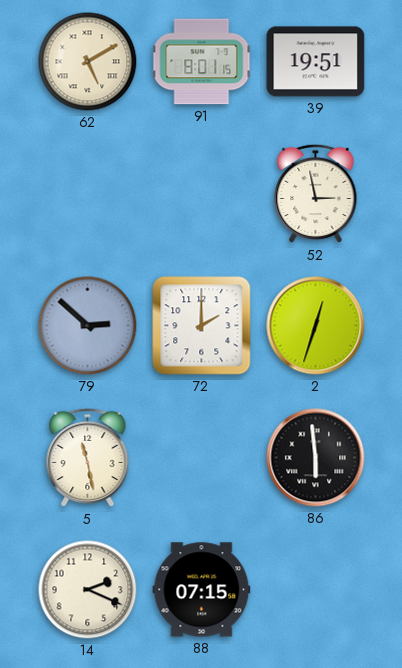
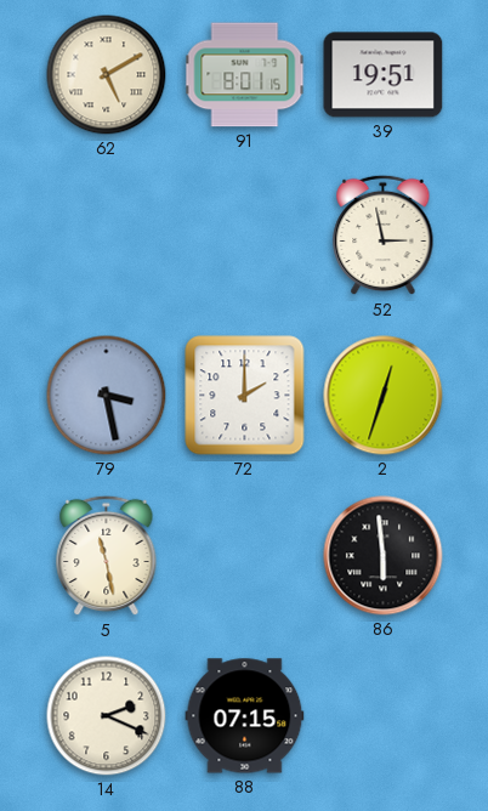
79: 2:52 -> 3:28
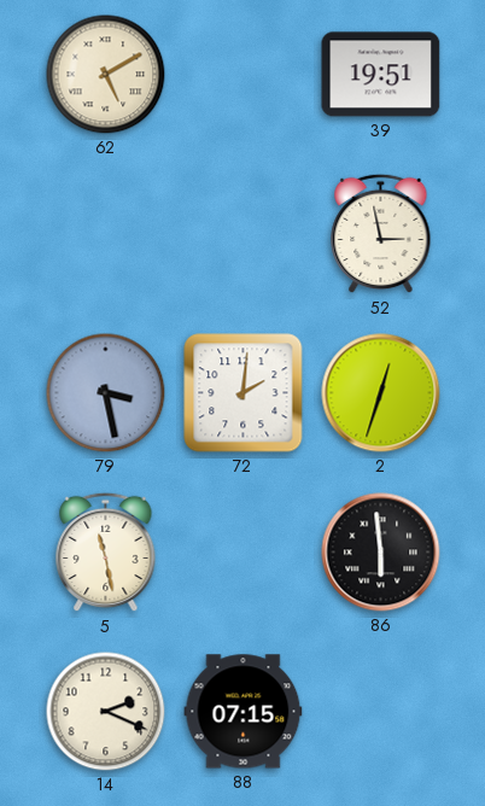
91: 8:01 -> none
72: 2:00 -> 2:01
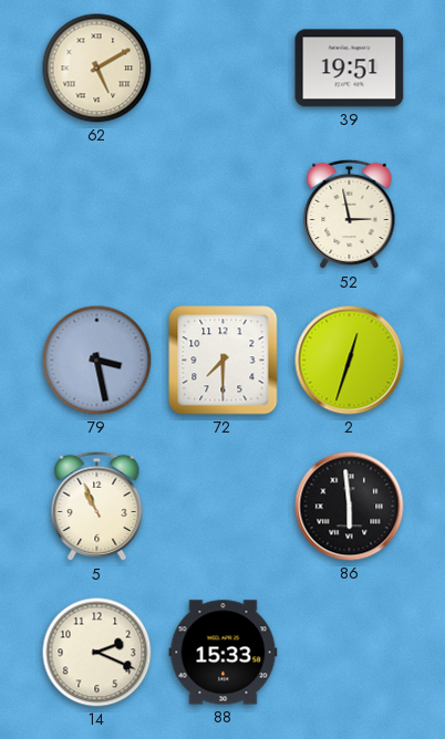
72: 2:01 -> 7:30
5: 11:28 -> 10:56
88: 07:15 -> 15:33
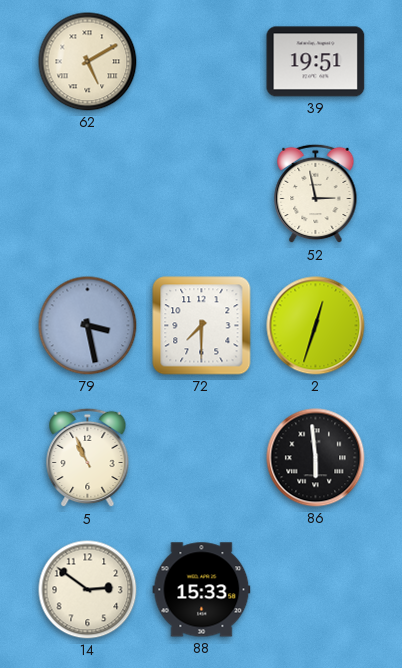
14: 2:19 -> 2:51
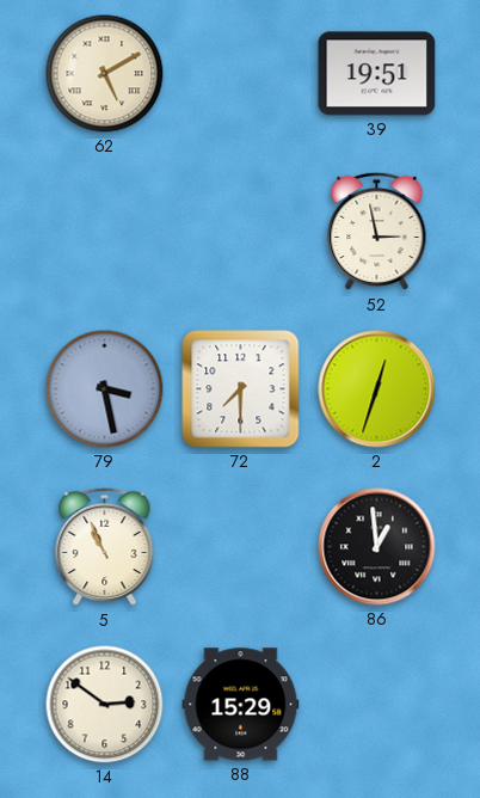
86: 5:59 -> 12:59
88: 15:33 -> 15:29
